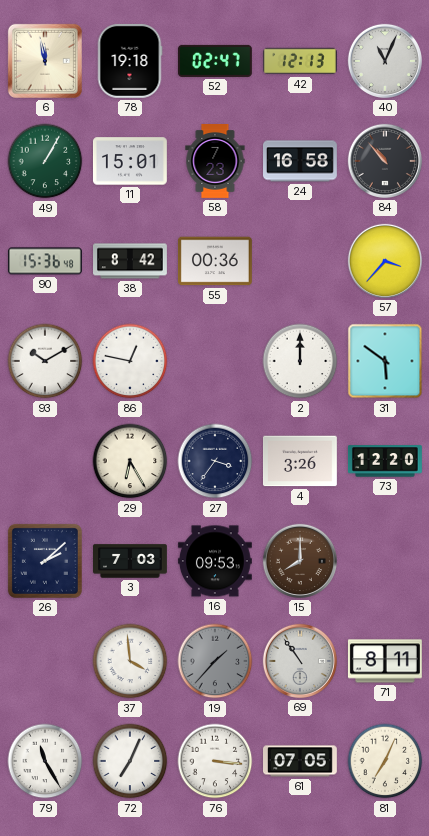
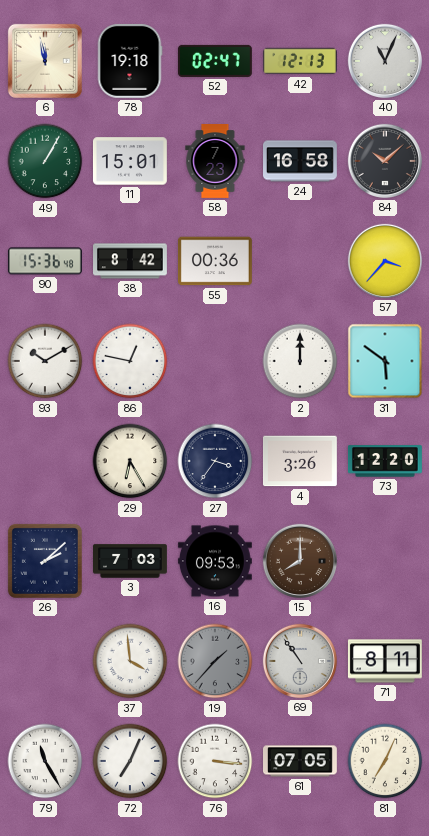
84: 10:53 -> 10:08
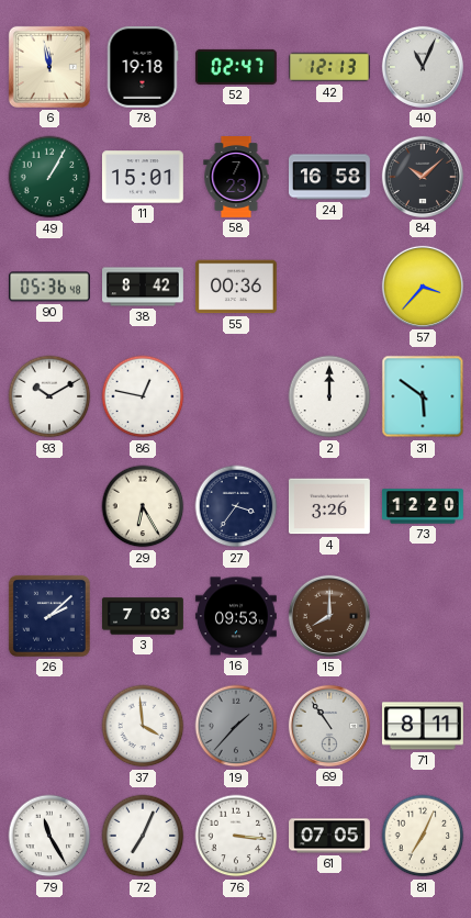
90: 15:36 -> 05:36
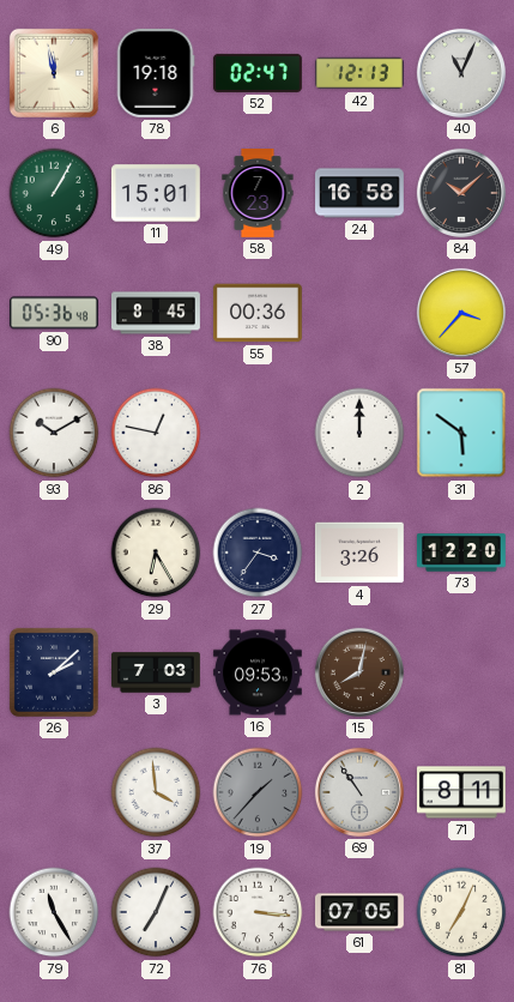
38: 8:42 -> 8:45
15: 8:00 -> 8:02
